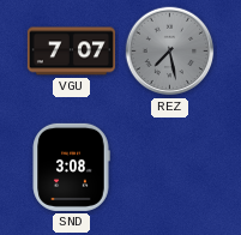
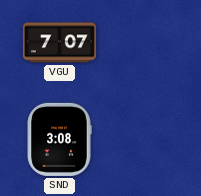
REZ: 7:28 -> none
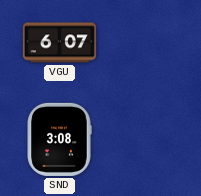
VGU: 7:07 -> 6:07
